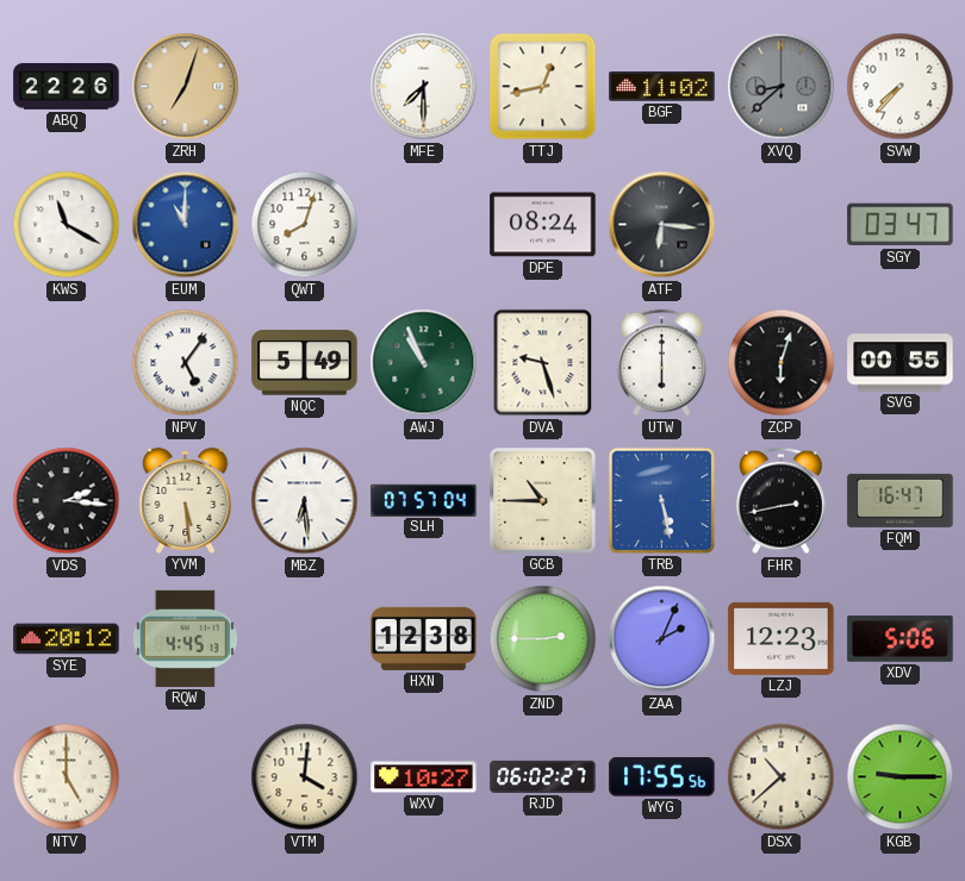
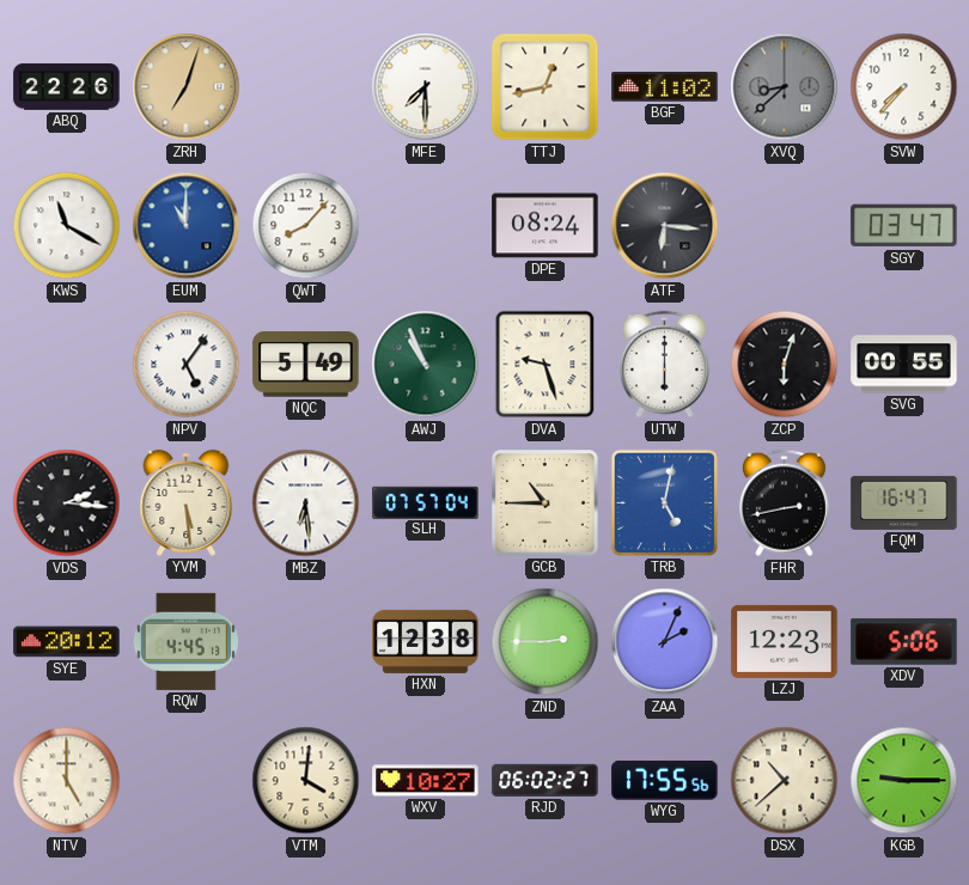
QWT: 8:03 -> 8:07
TRB: 5:28 -> 5:02
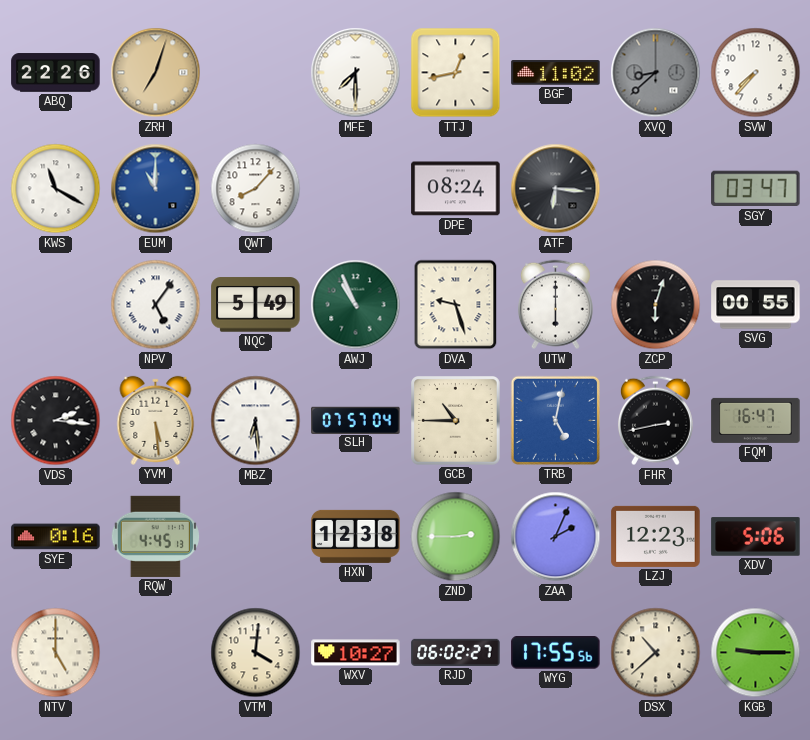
SYE: 20:12 -> 0:16
